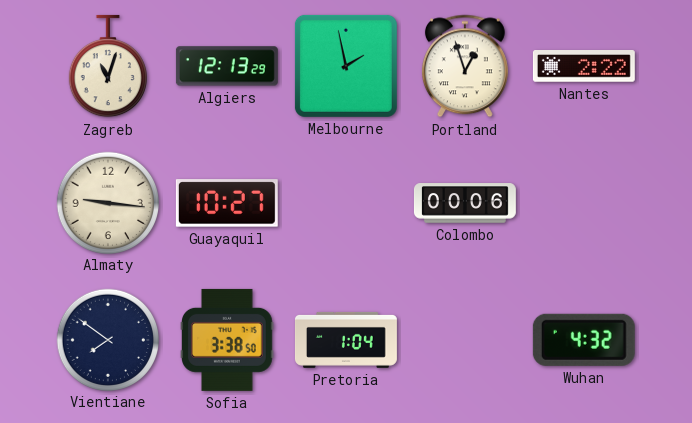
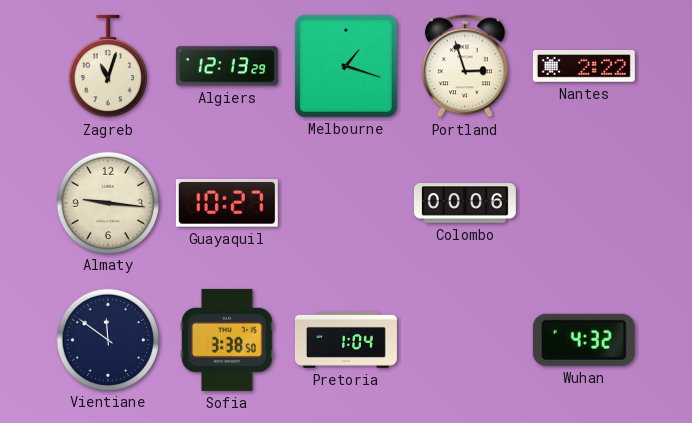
Melbourne: 1:58 -> 1:18
Portland: 12:57 -> 2:57
Vientiane: 7:51 -> 11:51
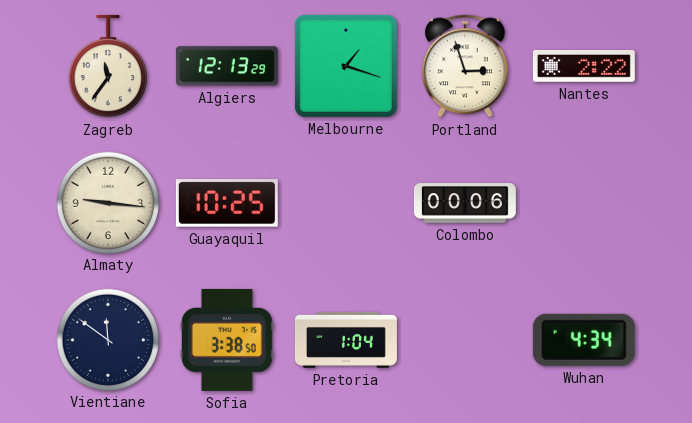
Zagreb: 11:03 -> 11:36
Guayaquil: 10:27 -> 10:25
Wuhan: 4:32 -> 4:34
